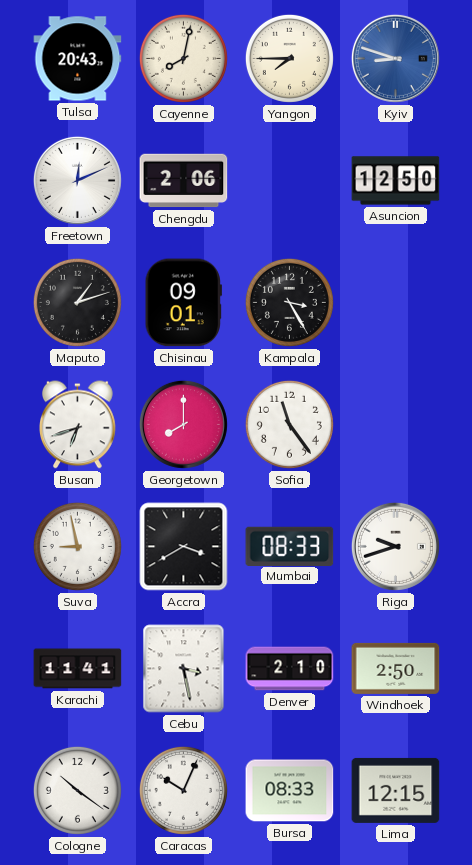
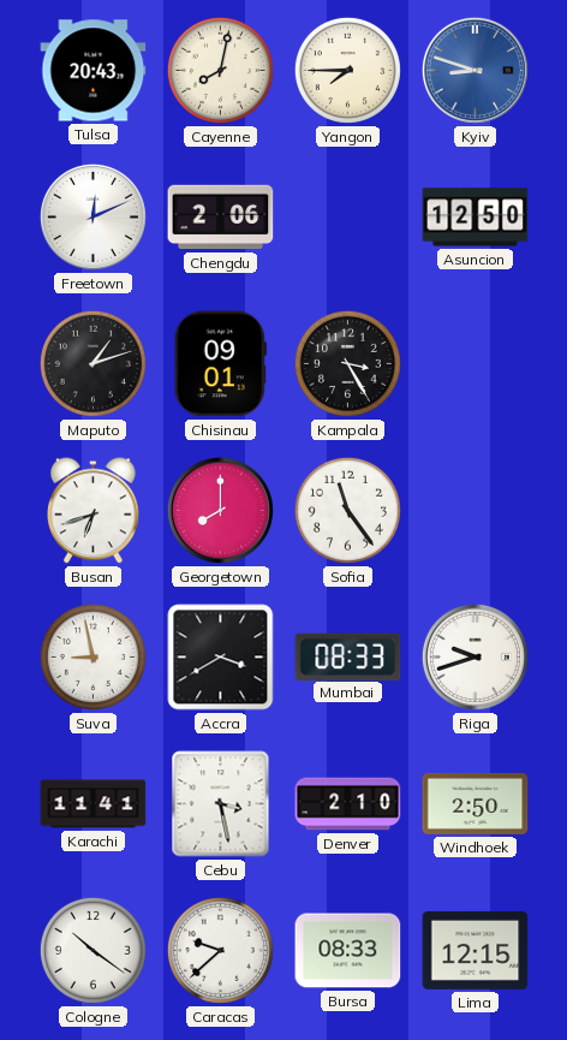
Caracas: 10:04 -> 9:38
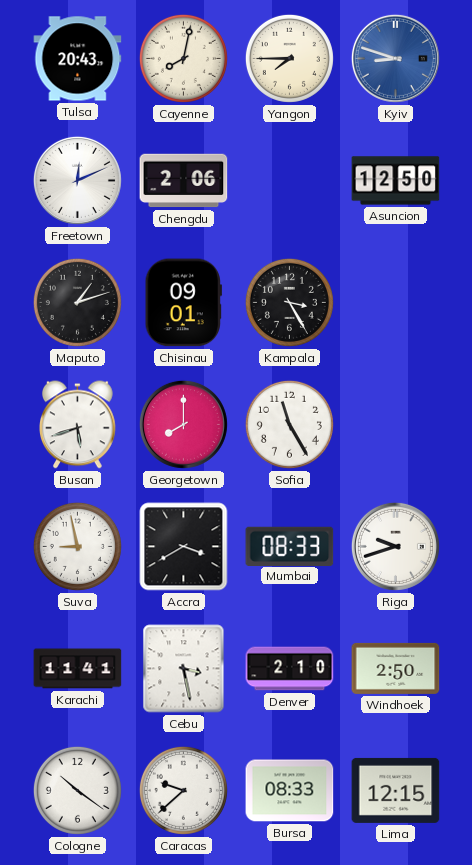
Busan: 6:42 -> 5:42
Sofia: 11:24 -> 11:25
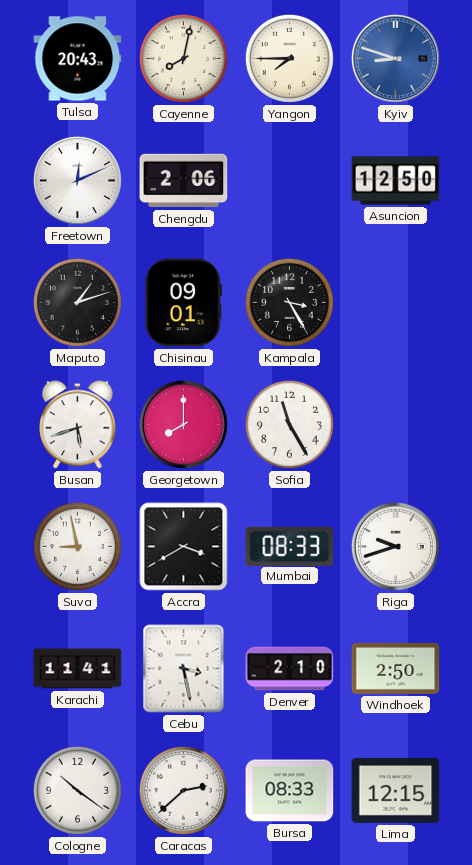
Caracas: 9:38 -> 2:38
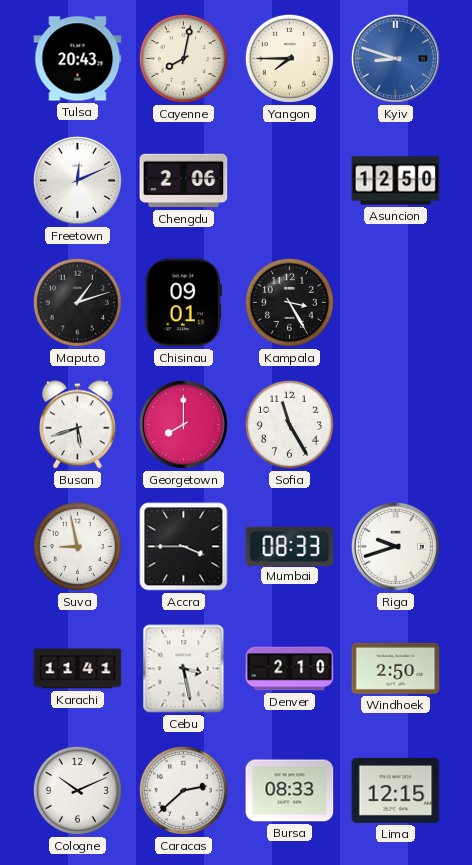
Accra: 3:40 -> 3:45
Cologne: 10:21 -> 10:11
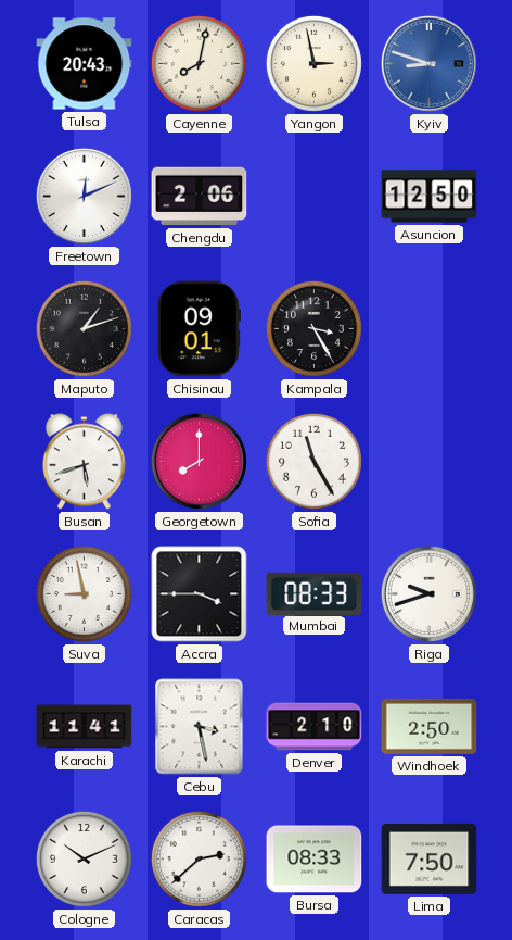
Yangon: 7:45 -> 2:58
Lima: 12:15 -> 7:50
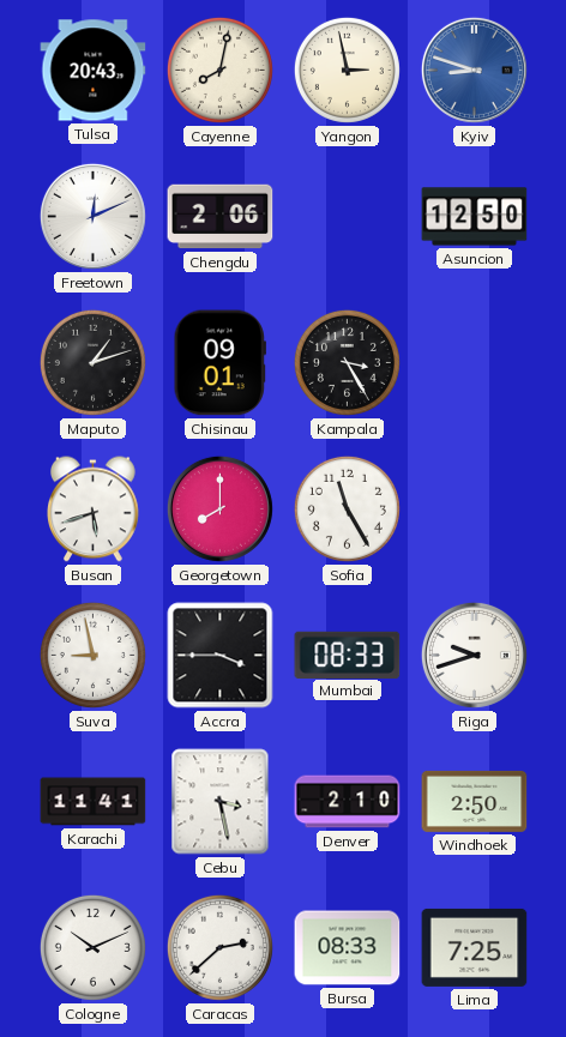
Lima: 7:50 -> 7:25
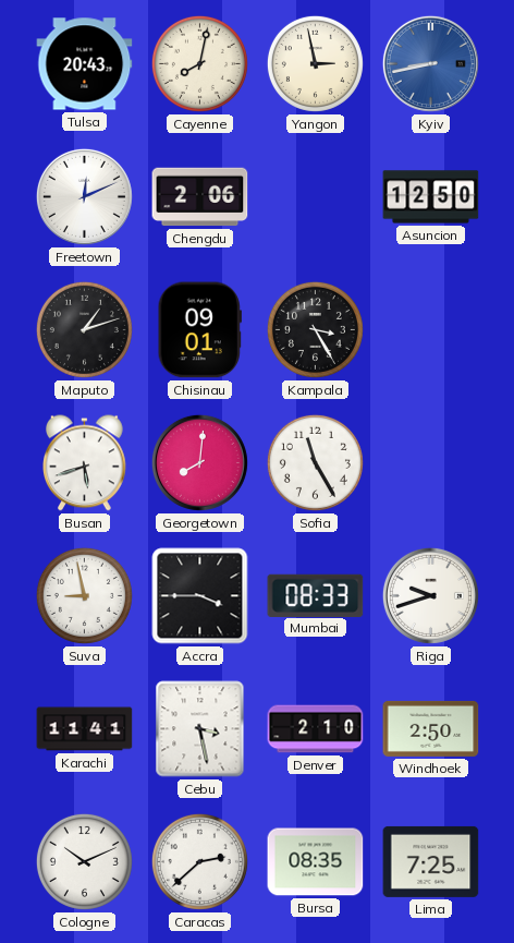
Kyiv: 8:48 -> 8:43
Georgetown: 8:00 -> 8:01
Bursa: 08:33 -> 08:35
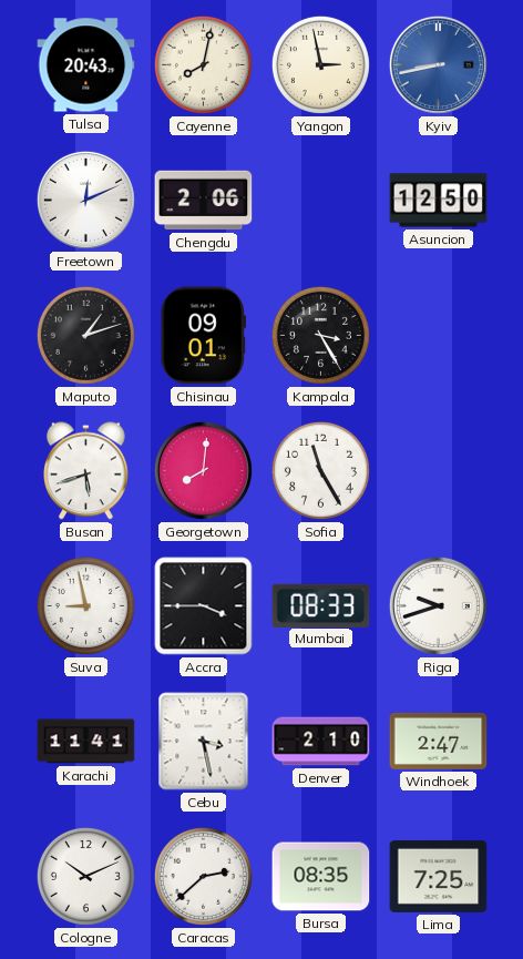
Windhoek: 2:50 -> 2:47
